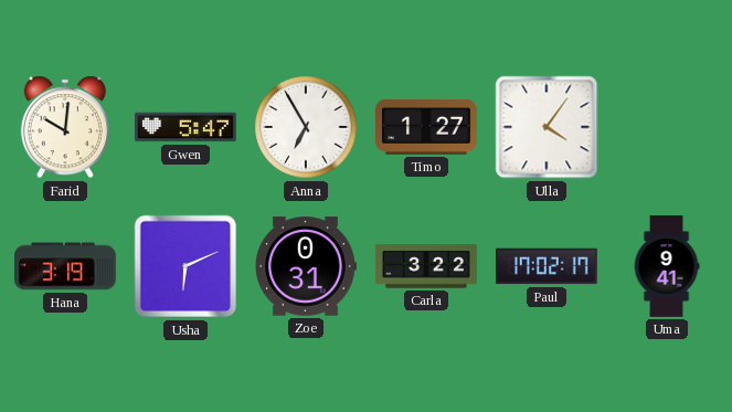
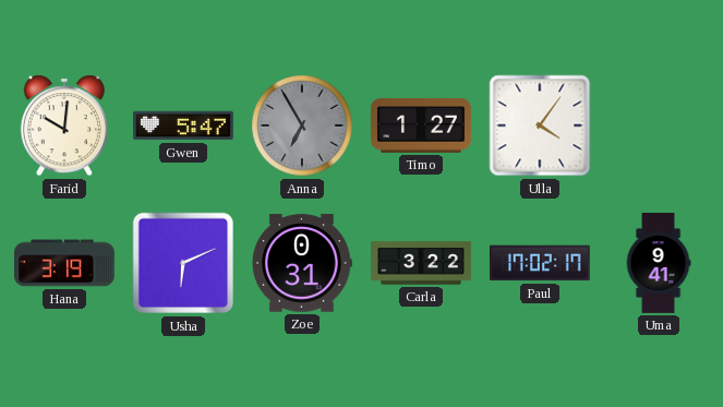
Anna dial: white -> grey
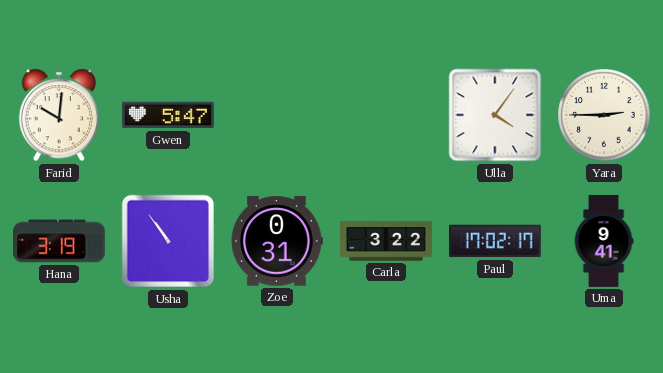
Anna: 6:55 -> none
Timo: 1:27 -> none
Yara: none -> 2:45
Usha: 6:11 -> 10:54
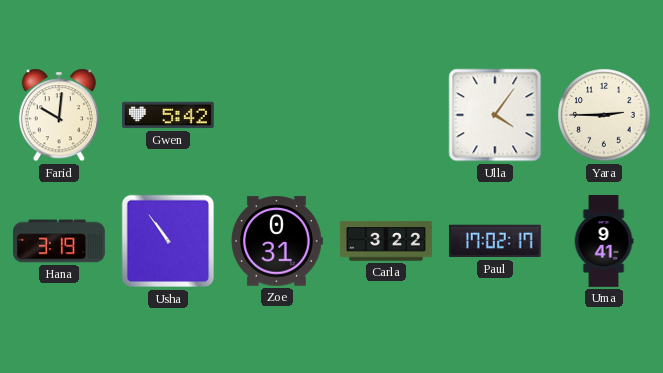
Gwen: 5:47 -> 5:42
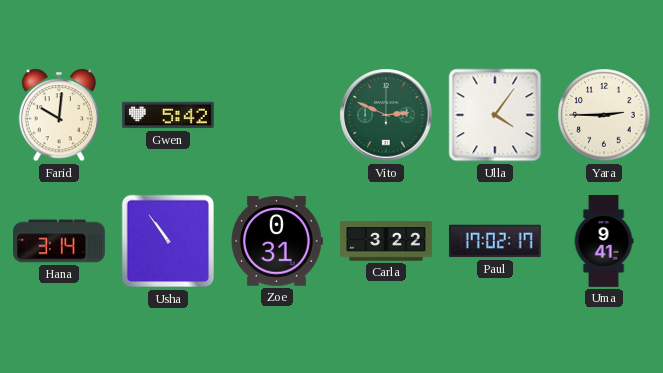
Vito: none -> 2:49
Hana: 3:19 -> 3:14
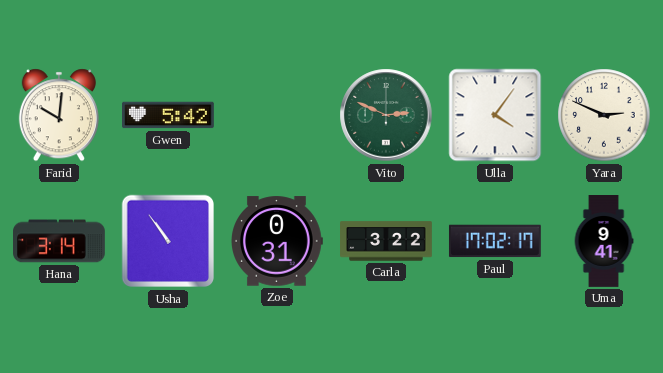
Yara: 2:45 -> 2:49
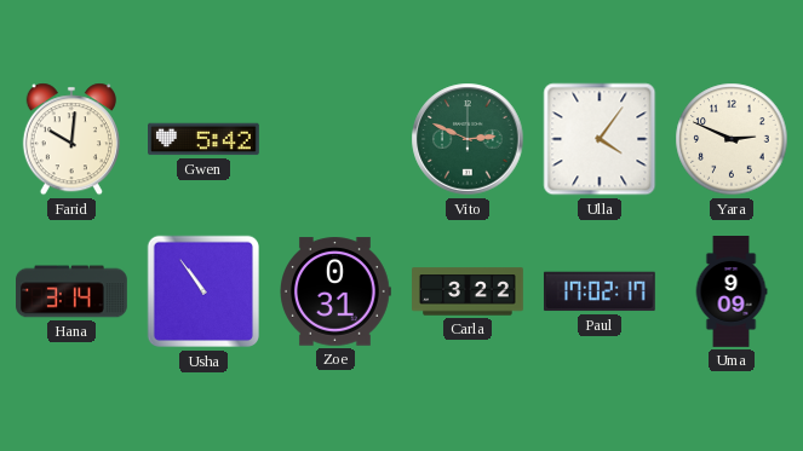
Uma: 9:41 -> 9:09
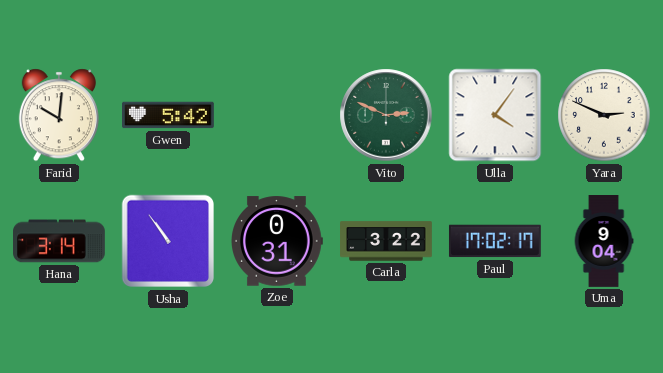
Uma: 9:09 -> 9:04
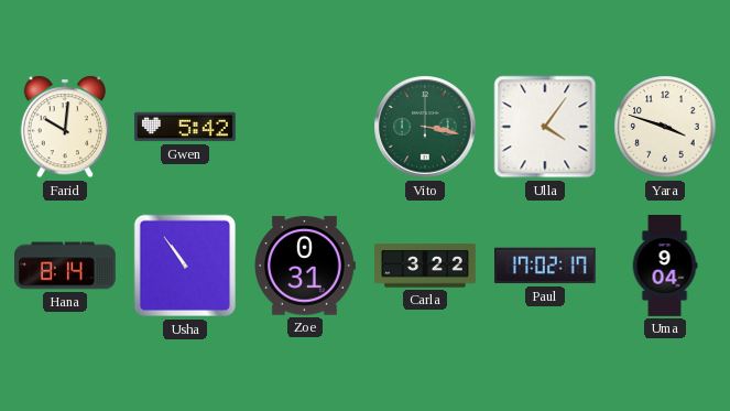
Vito: 2:49 -> 3:17
Yara: 2:49 -> 3:48
Hana: 3:14 -> 8:14
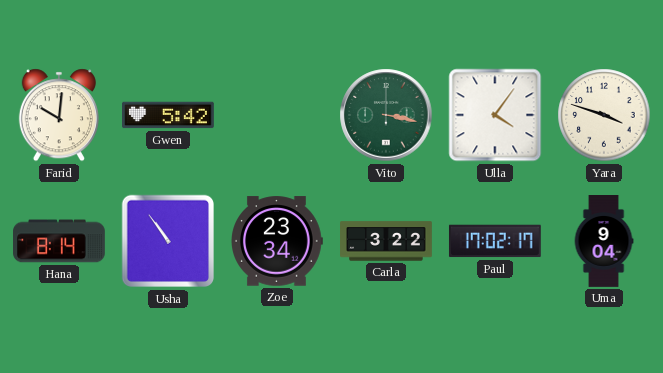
Zoe: 0:31 -> 23:34
